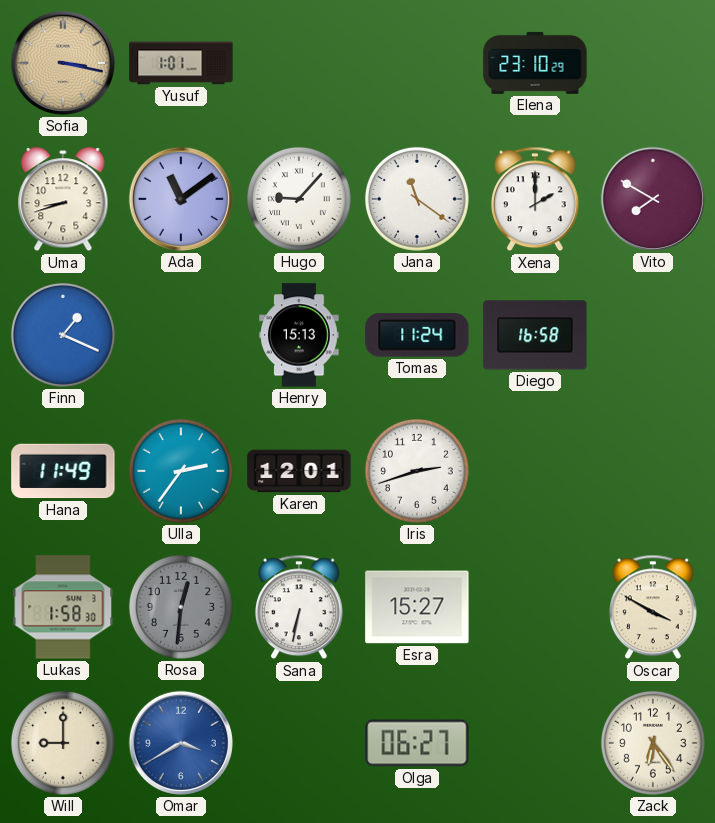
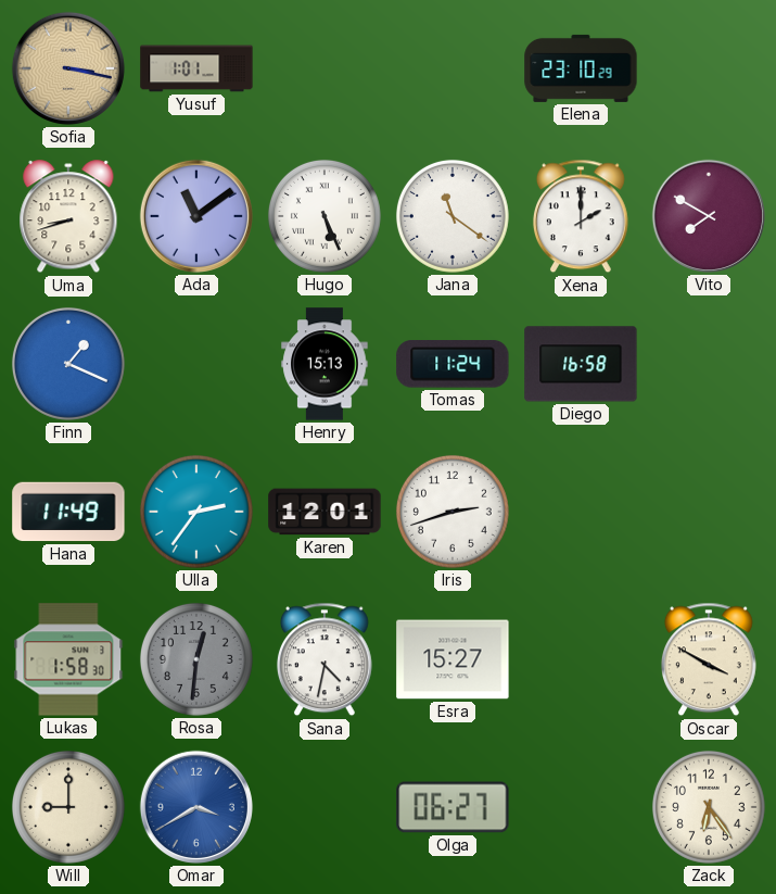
Hugo: 9:07 -> 5:26
Sana: 6:32 -> 4:32
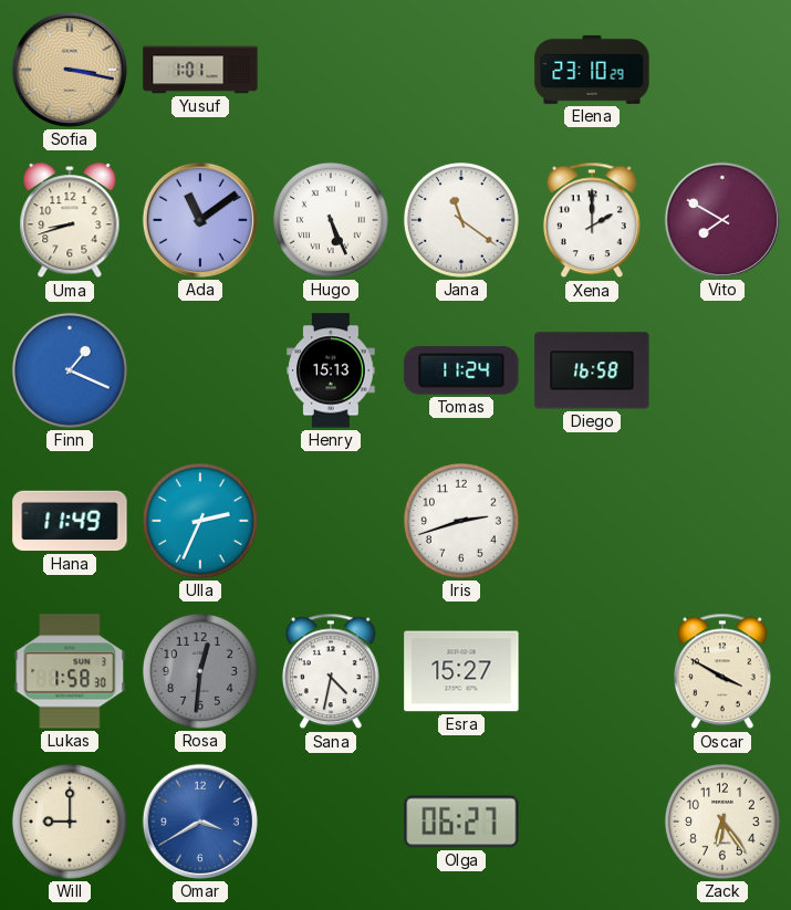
Ulla: 2:36 -> 2:34
Karen: 12:01 -> none
